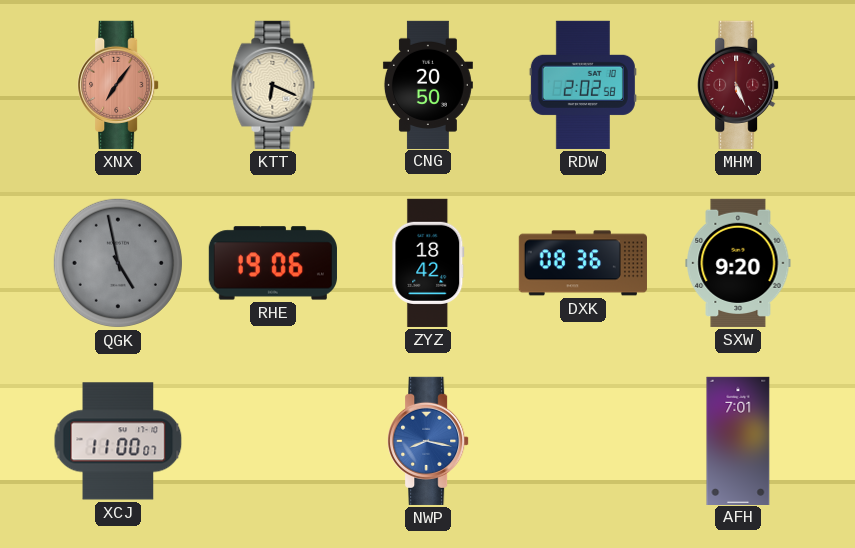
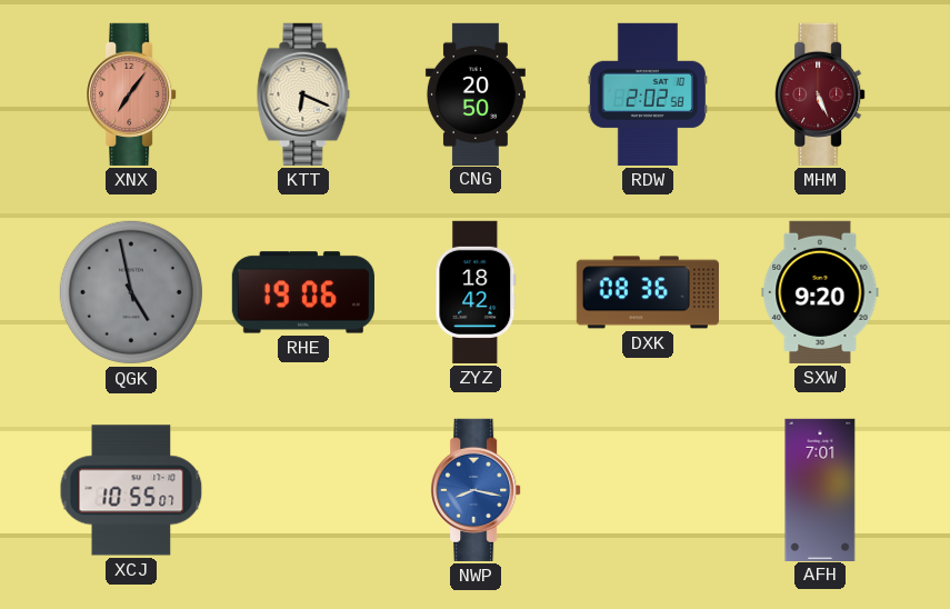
XCJ: 11:00 -> 10:55
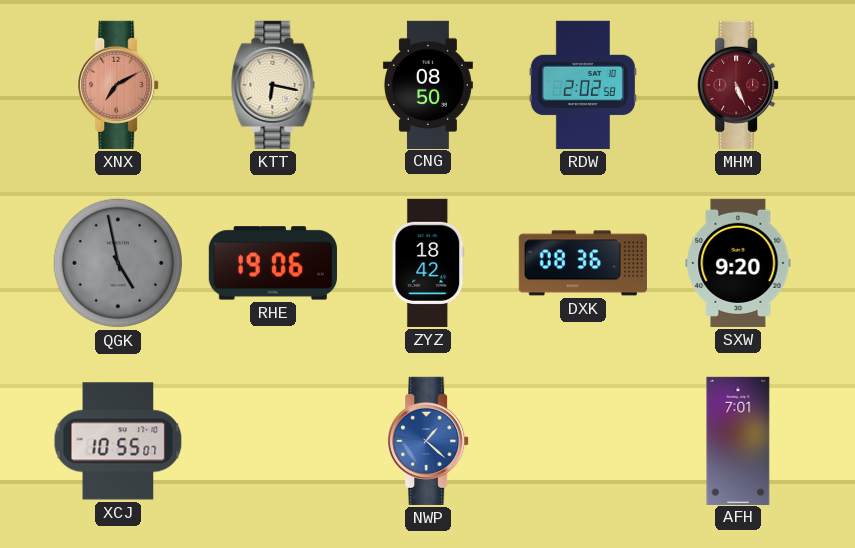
XNX: 7:06 -> 7:10
KTT: 6:19 -> 6:17
CNG: 20:50 -> 08:50
NWP: 8:17 -> 1:22
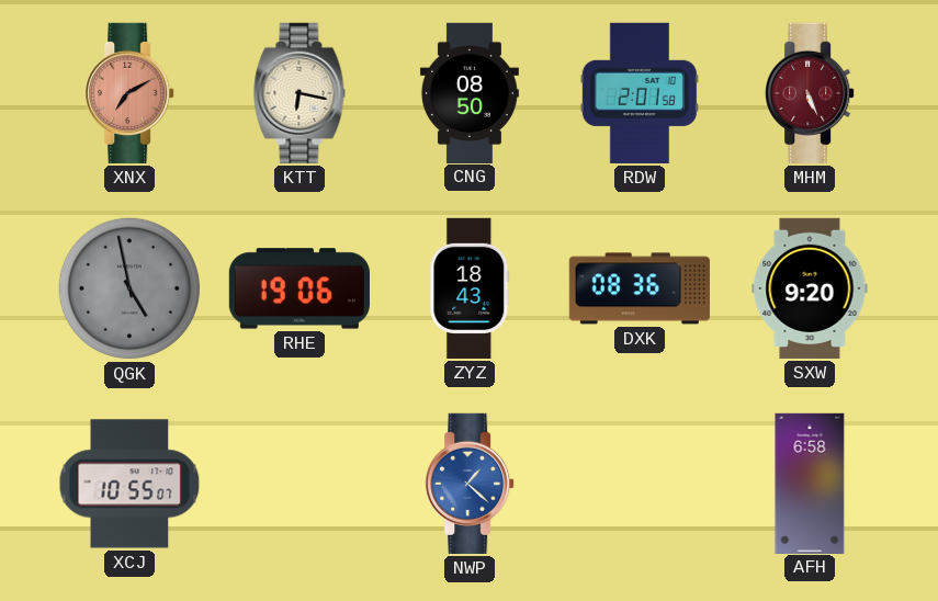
RDW: 2:02 -> 2:01
ZYZ: 18:42 -> 18:43
AFH: 7:01 -> 6:58
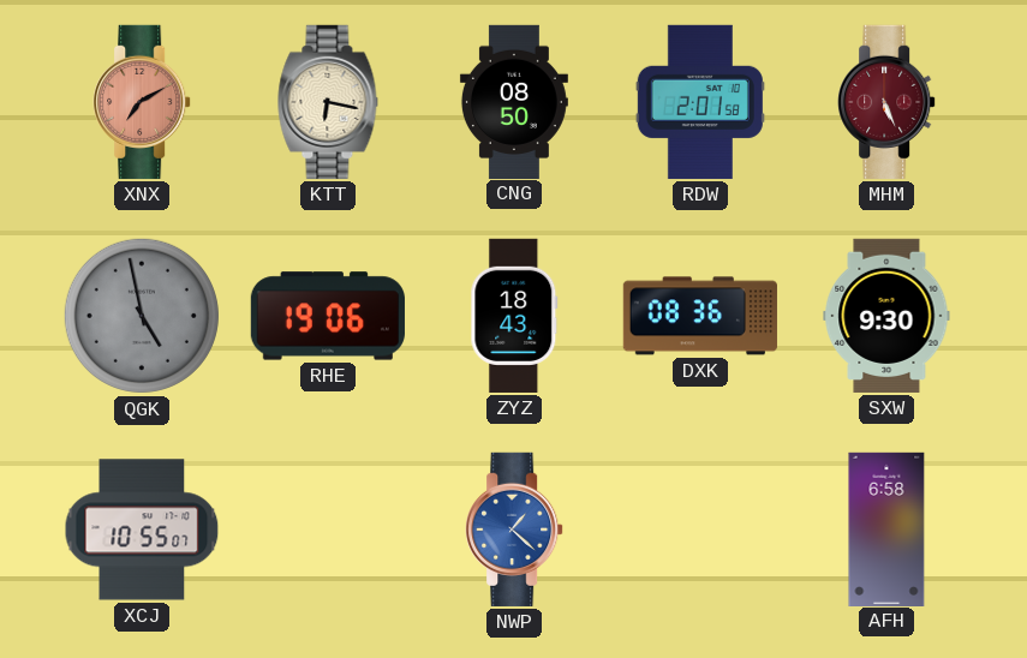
SXW: 9:20 -> 9:30
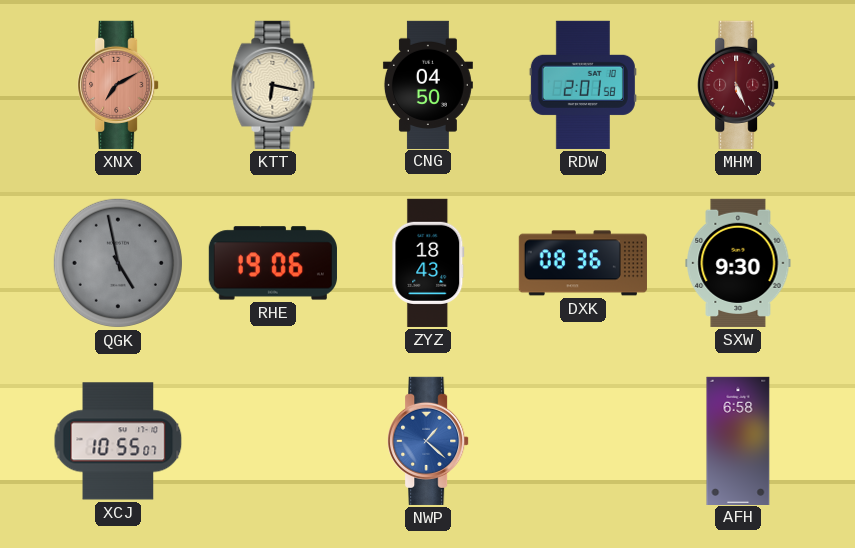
CNG: 08:50 -> 04:50
